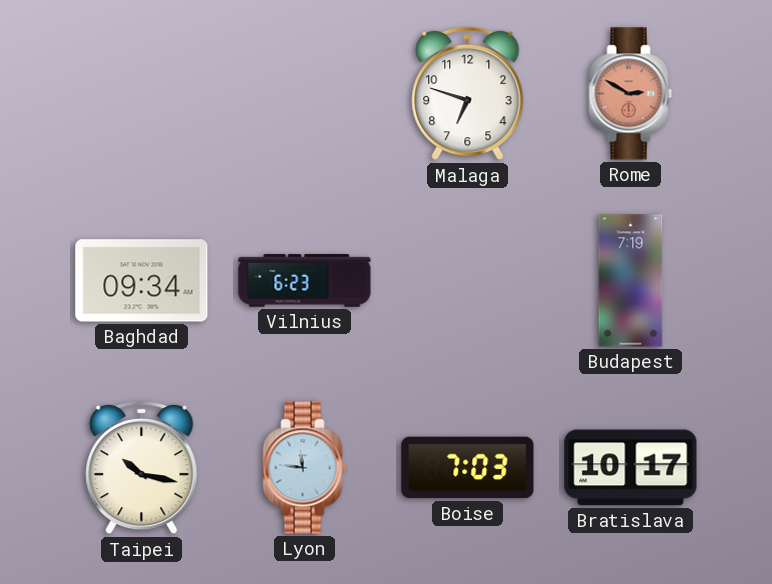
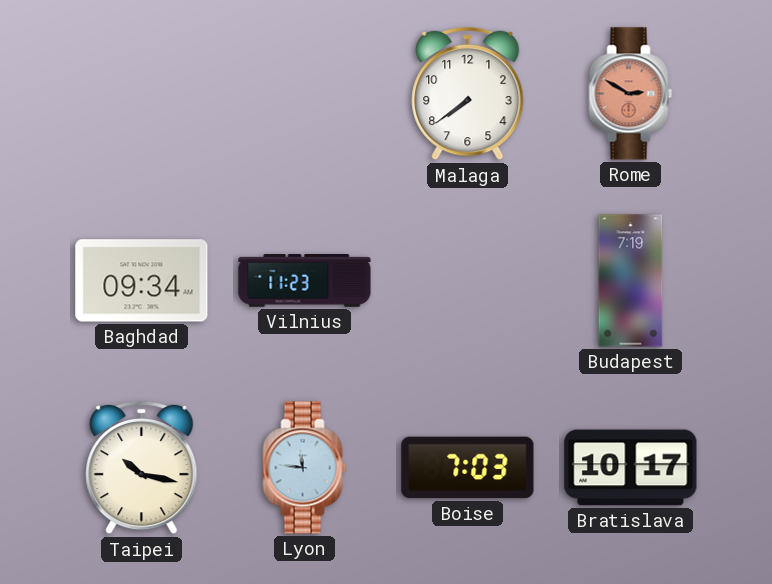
Malaga: 6:48 -> 7:39
Vilnius: 6:23 -> 11:23
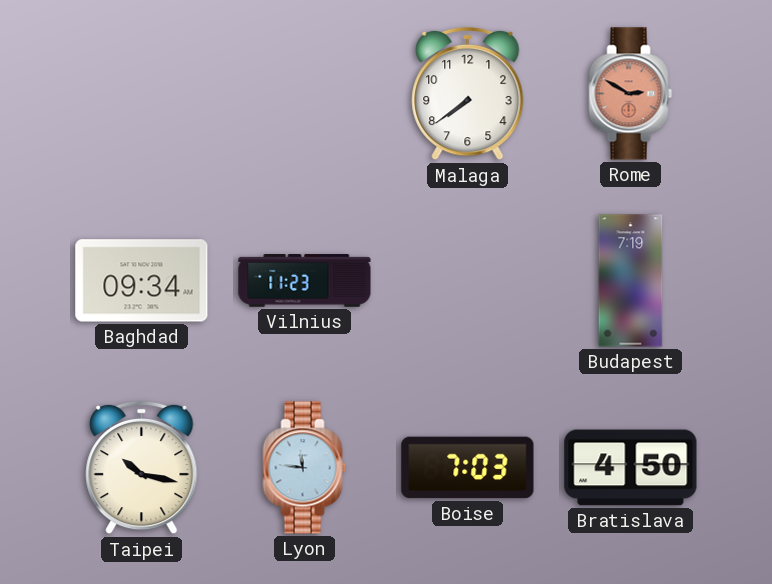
Bratislava: 10:17 -> 4:50
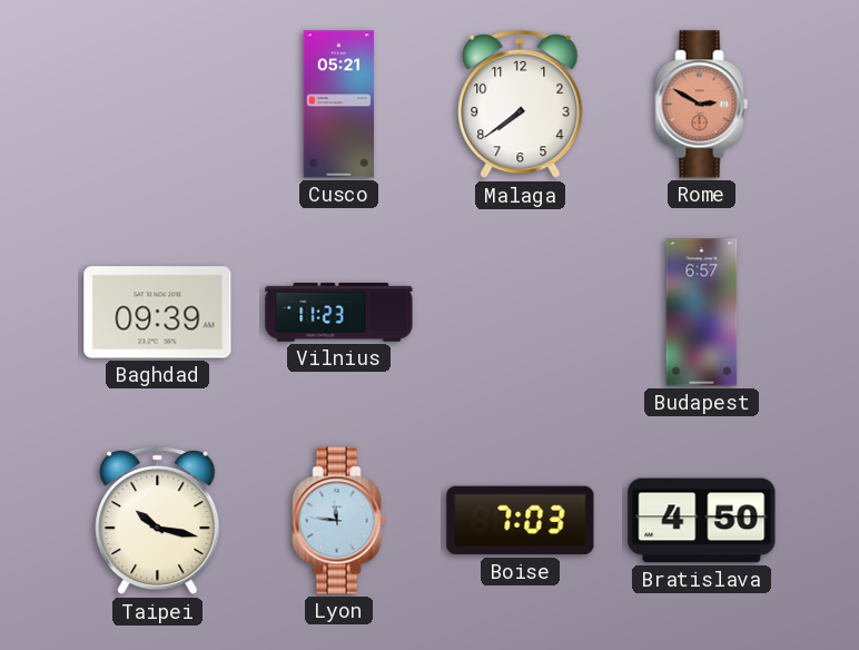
Cusco: none -> 05:21
Baghdad: 09:34 -> 09:39
Budapest: 7:19 -> 6:57
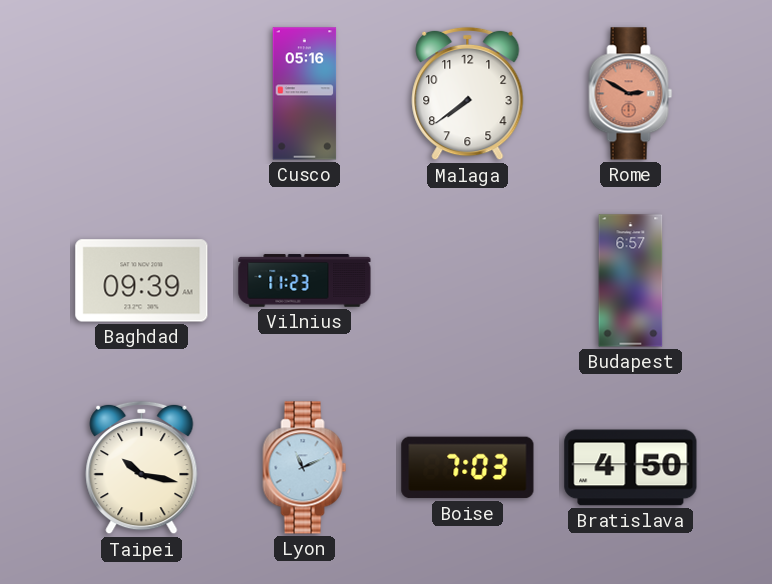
Cusco: 05:21 -> 05:16
Lyon: 11:46 -> 11:11
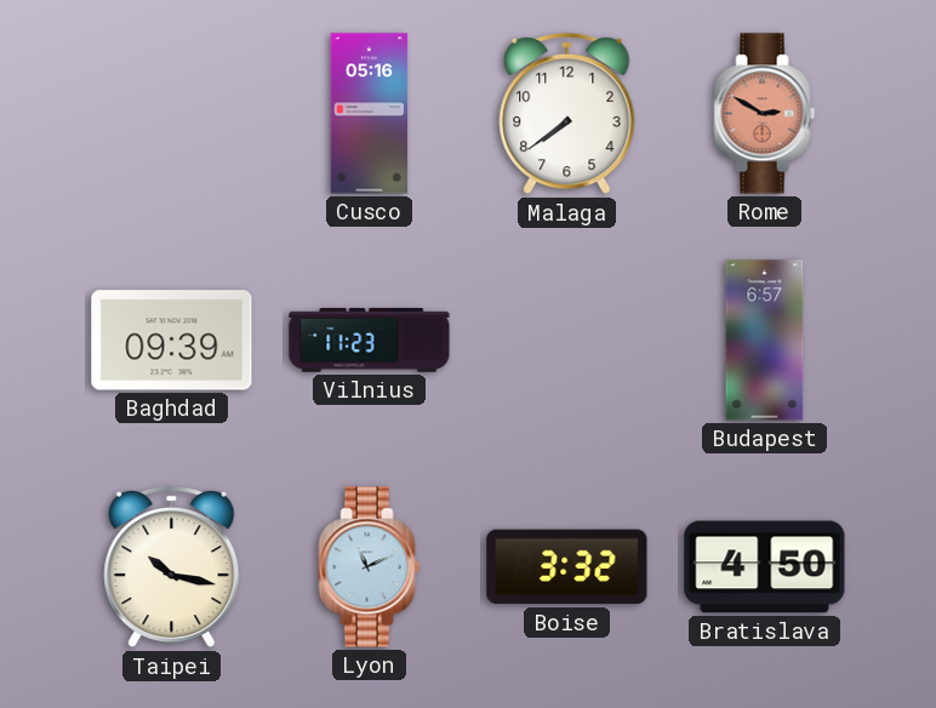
Boise: 7:03 -> 3:32
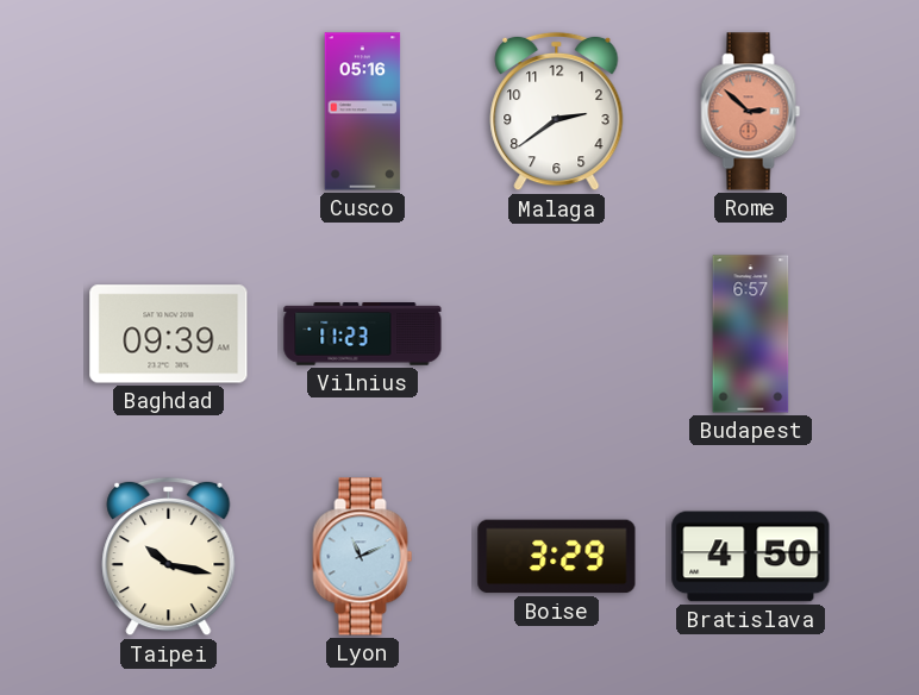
Malaga: 7:39 -> 2:39
Rome: 2:50 -> 2:52
Boise: 3:32 -> 3:29
